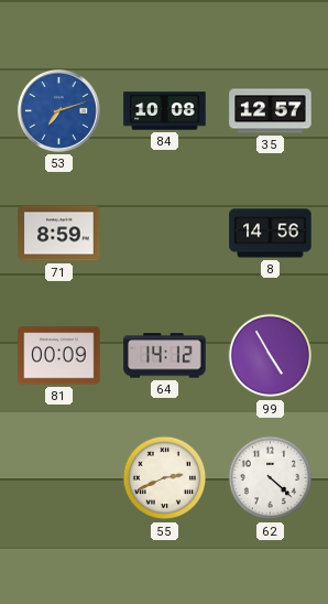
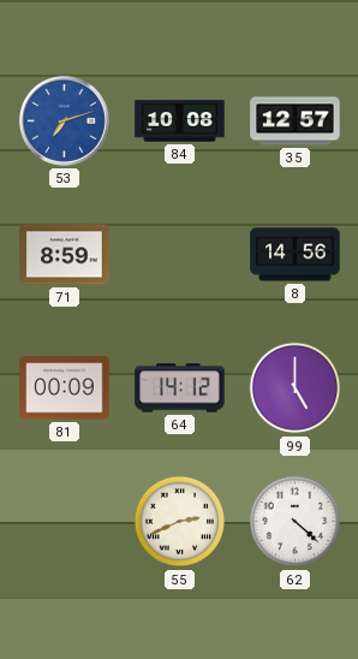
99: 4:55 -> 5:00
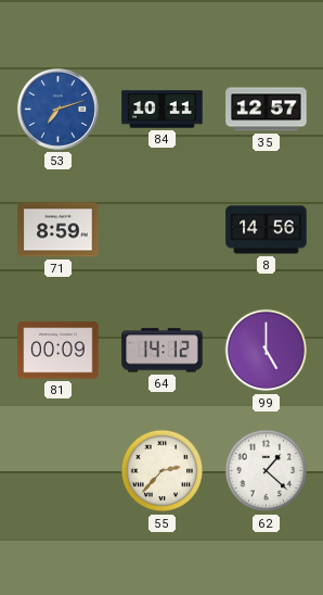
84: 10:08 -> 10:11
55: 2:41 -> 2:37
62: 4:22 -> 1:22
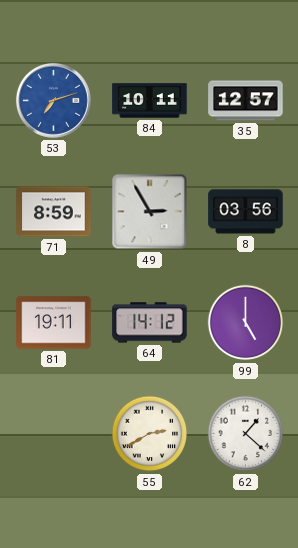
49: none -> 2:55
8: 14:56 -> 03:56
81: 00:09 -> 19:11
55: 2:37 -> 2:40
